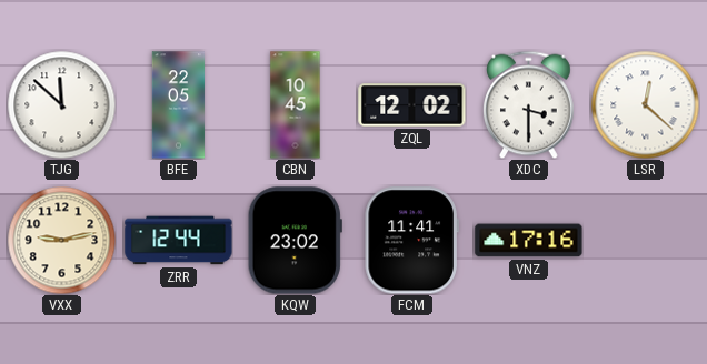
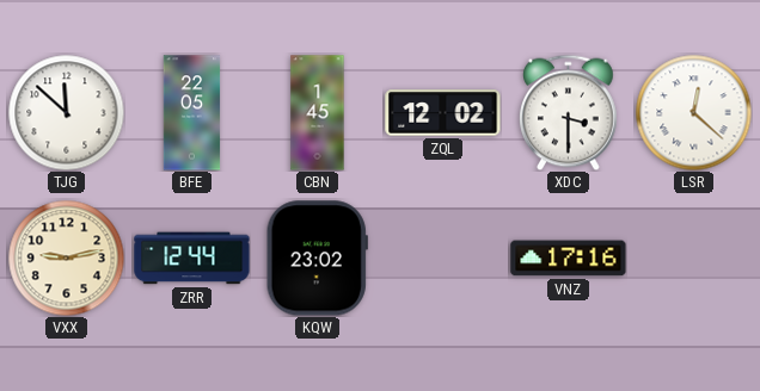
CBN: 10:45 -> 1:45
FCM: 11:41 -> none
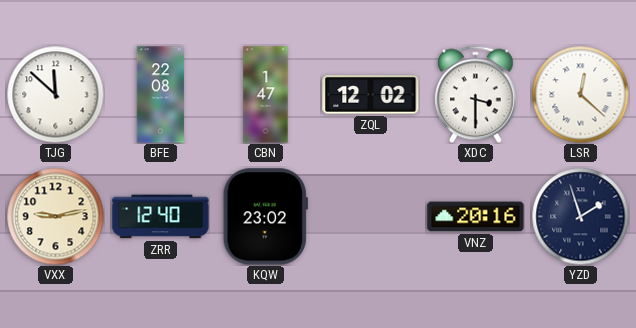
BFE: 22:05 -> 22:08
CBN: 1:45 -> 1:47
ZRR: 12:44 -> 12:40
VNZ: 17:16 -> 20:16
YZD: none -> 1:57
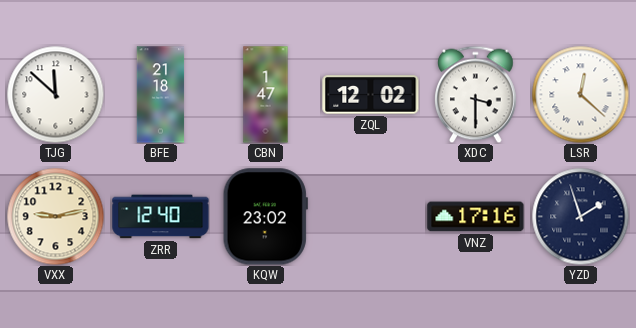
BFE: 22:08 -> 21:18
VNZ: 20:16 -> 17:16
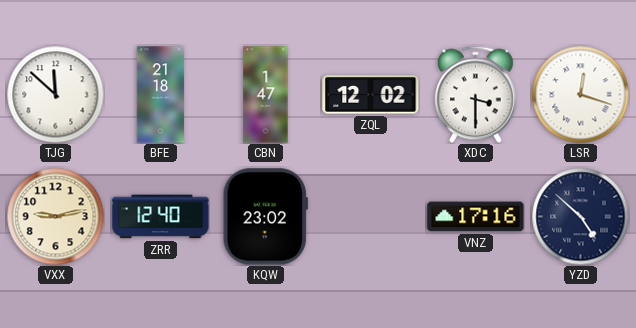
LSR: 12:22 -> 12:18
YZD: 1:57 -> 4:52
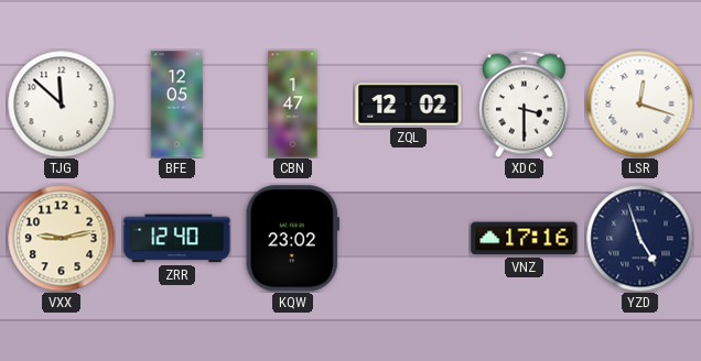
BFE: 21:18 -> 12:05
YZD: 4:52 -> 4:57
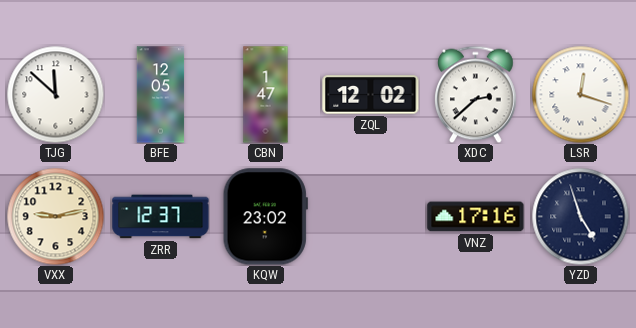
XDC: 3:30 -> 2:38
ZRR: 12:40 -> 12:37
